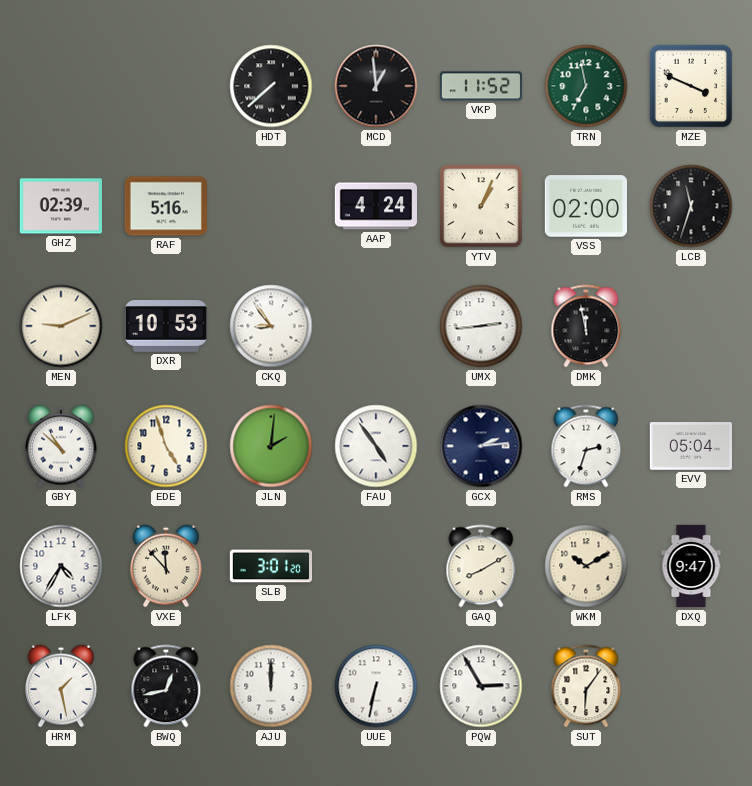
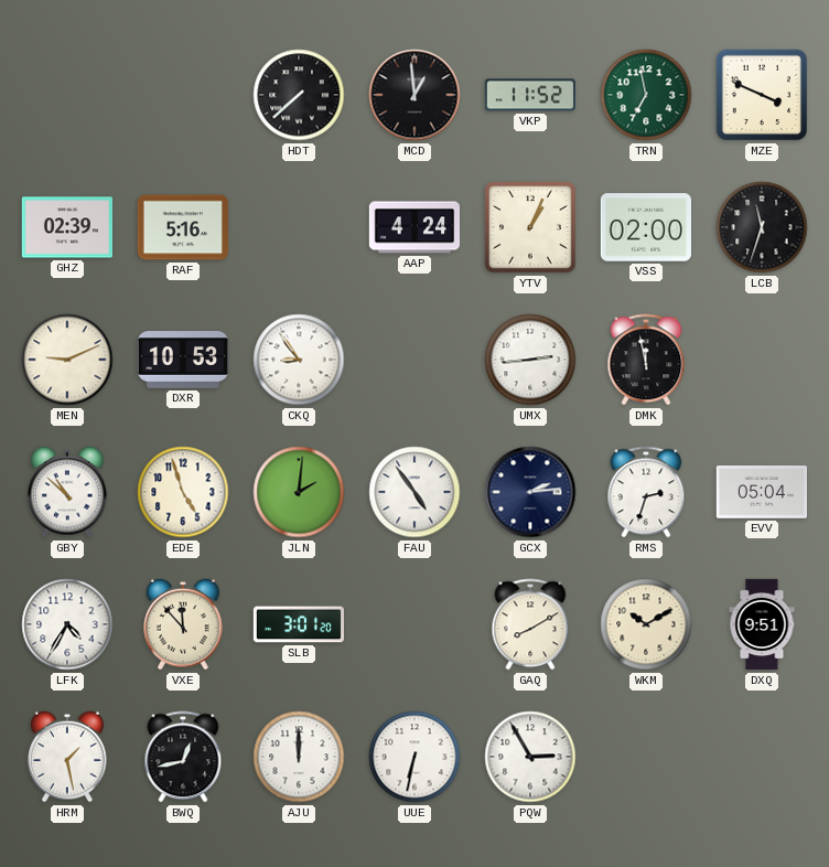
DXQ: 9:47 -> 9:51
SUT: 6:06 -> none
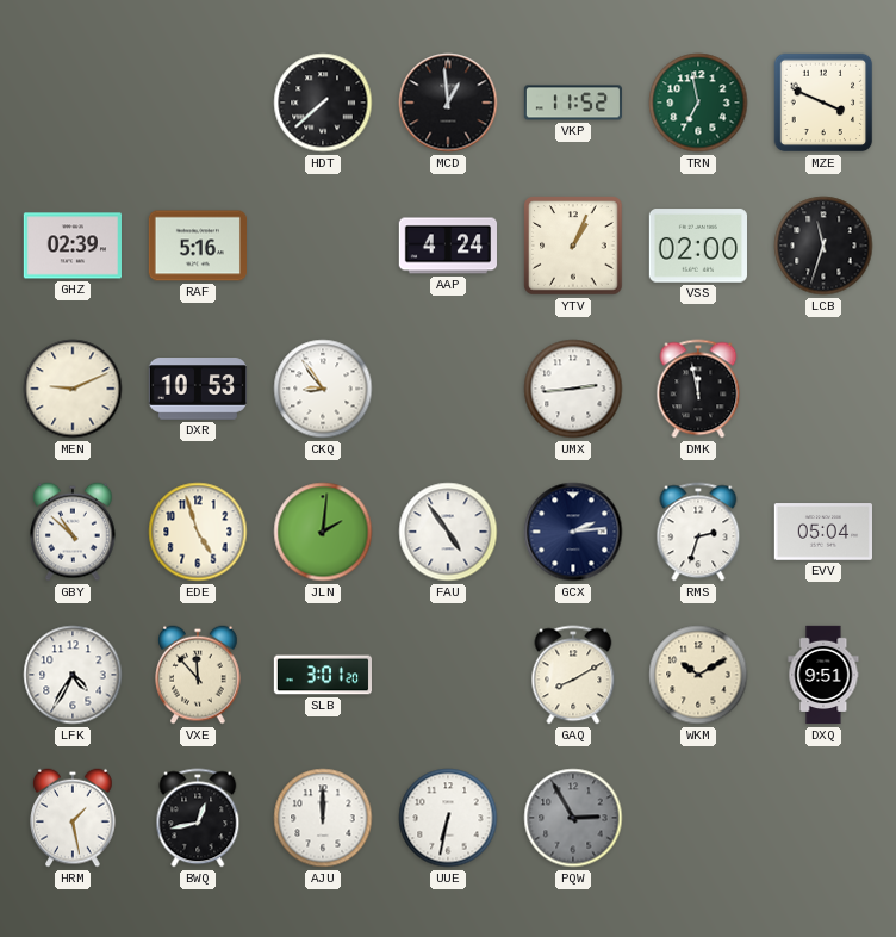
PQW dial: white -> grey
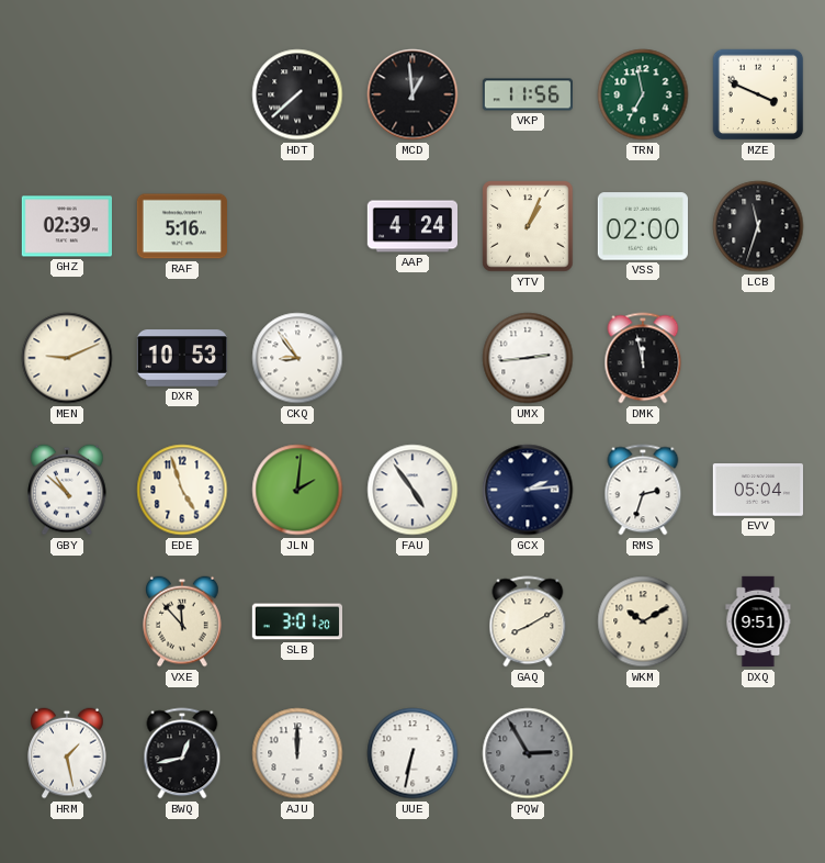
VKP: 11:52 -> 11:56
LFK: 4:35 -> none
